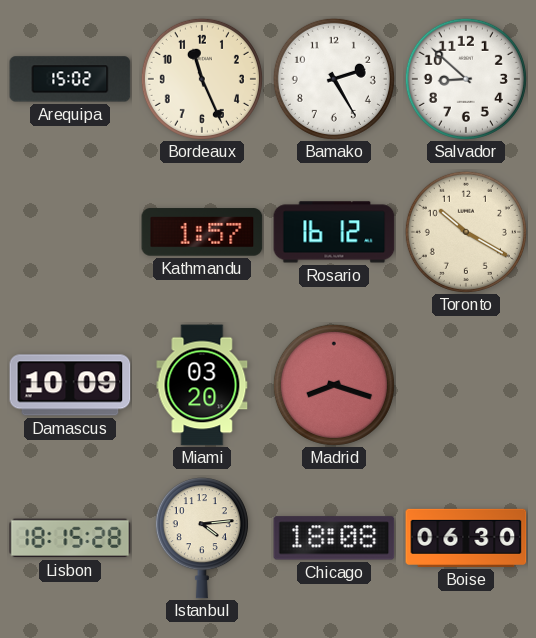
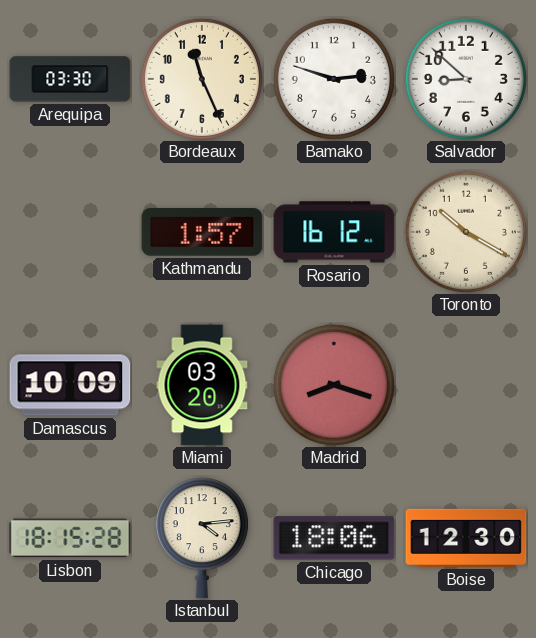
Arequipa: 15:02 -> 03:30
Bamako: 2:25 -> 2:48
Chicago: 18:08 -> 18:06
Boise: 06:30 -> 12:30
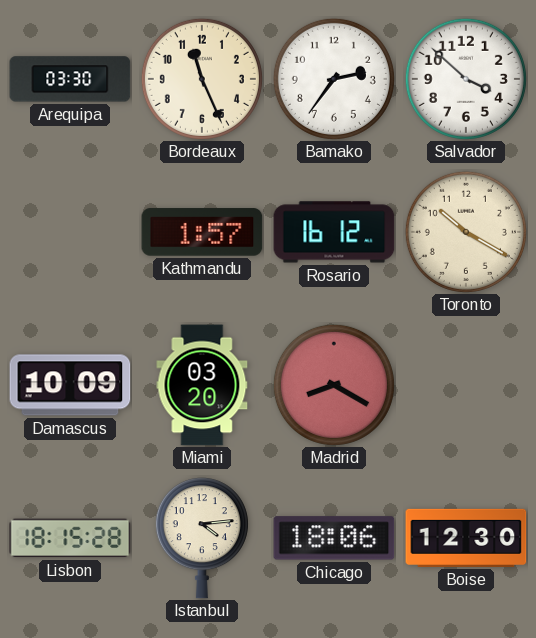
Bamako: 2:48 -> 2:36
Salvador: 8:52 -> 3:52
Madrid: 8:18 -> 8:20
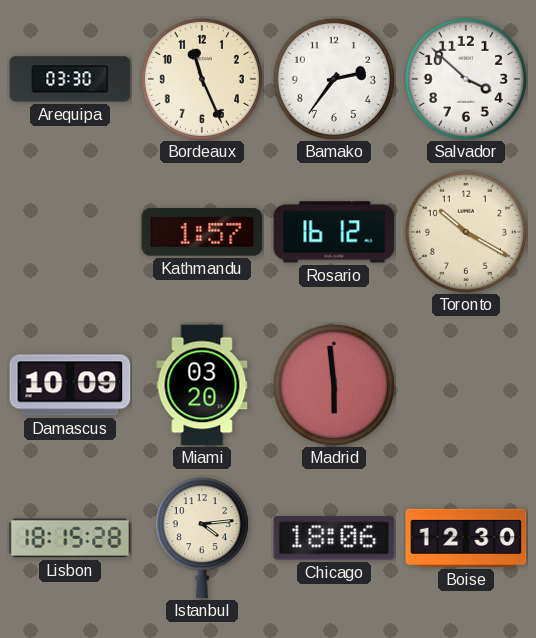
Madrid: 8:20 -> 5:59
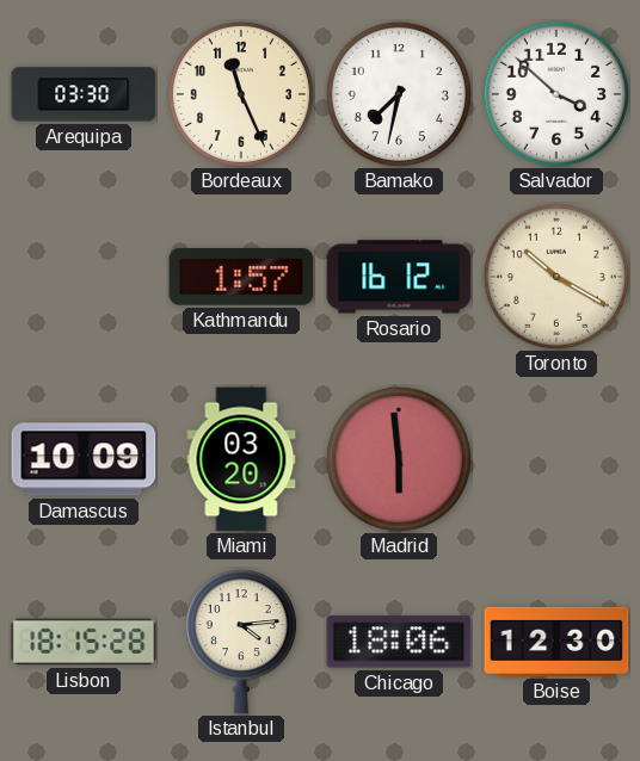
Bamako: 2:36 -> 7:32
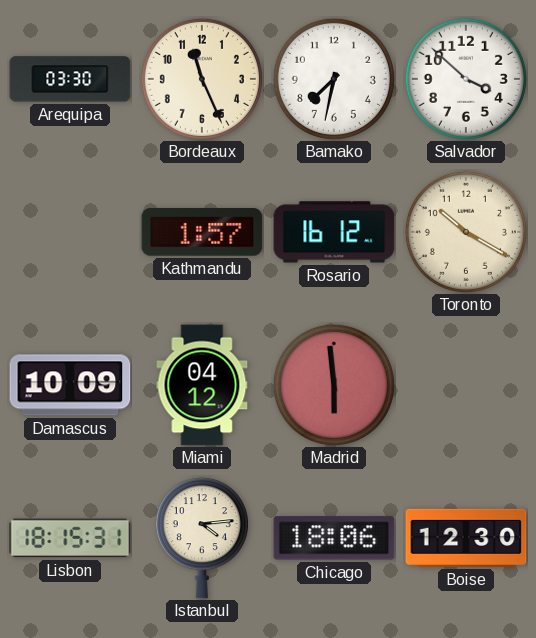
Miami: 03:20 -> 04:12
Lisbon: 18:15:28 -> 18:15:31
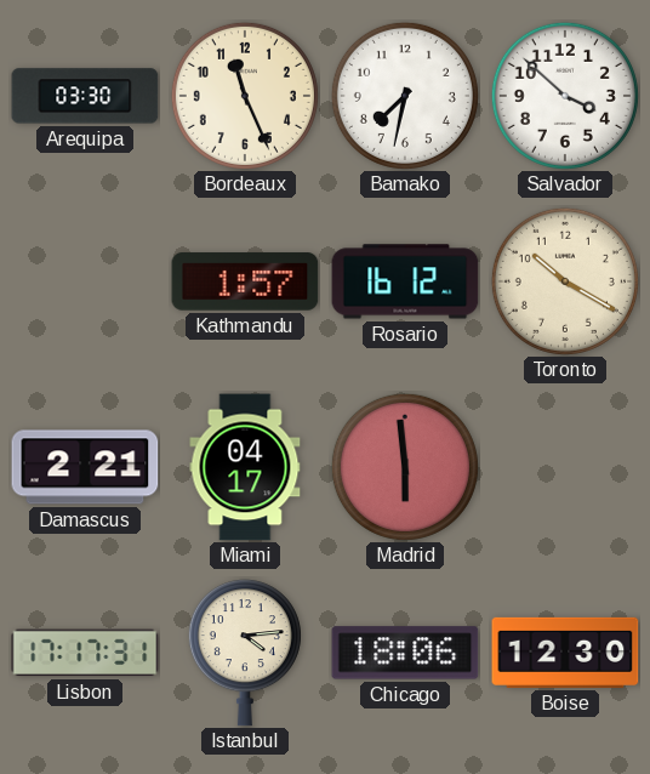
Damascus: 10:09 -> 2:21
Miami: 04:12 -> 04:17
Lisbon: 18:15 -> 17:17
